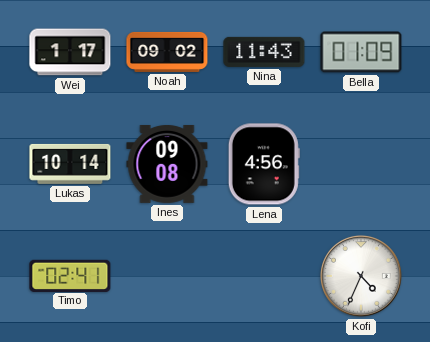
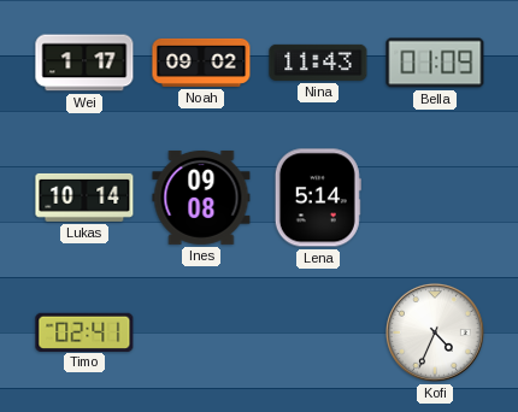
Lena: 4:56 -> 5:14
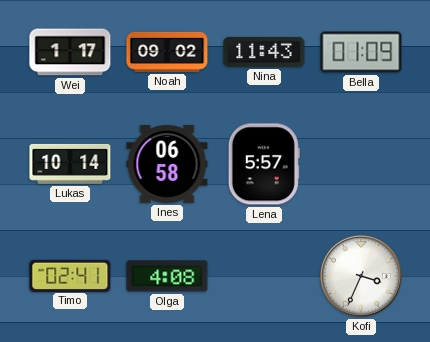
Ines: 09:08 -> 06:58
Lena: 5:14 -> 5:57
Olga: none -> 4:08
Kofi: 4:34 -> 3:34
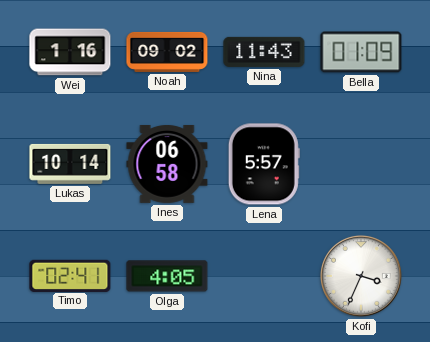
Wei: 1:17 -> 1:16
Olga: 4:08 -> 4:05
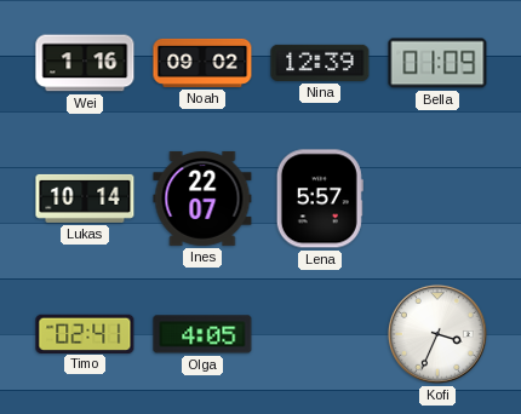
Nina: 11:43 -> 12:39
Ines: 06:58 -> 22:07
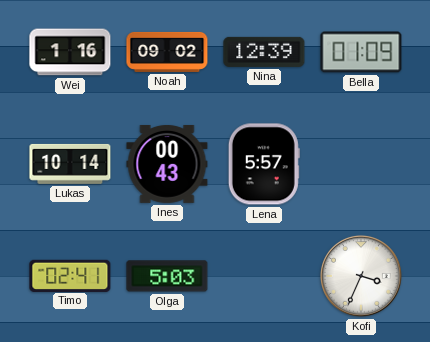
Ines: 22:07 -> 00:43
Olga: 4:05 -> 5:03
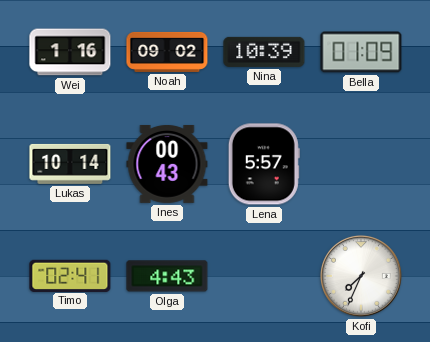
Nina: 12:39 -> 10:39
Olga: 5:03 -> 4:43
Kofi: 3:34 -> 7:34
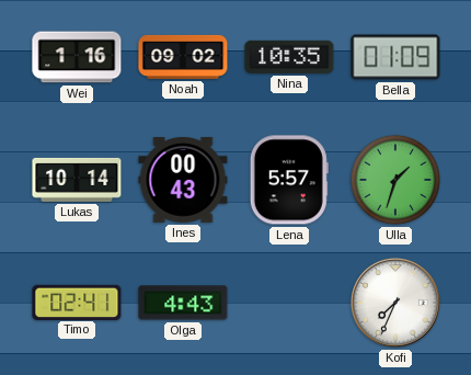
Nina: 10:39 -> 10:35
Ulla: none -> 1:33
